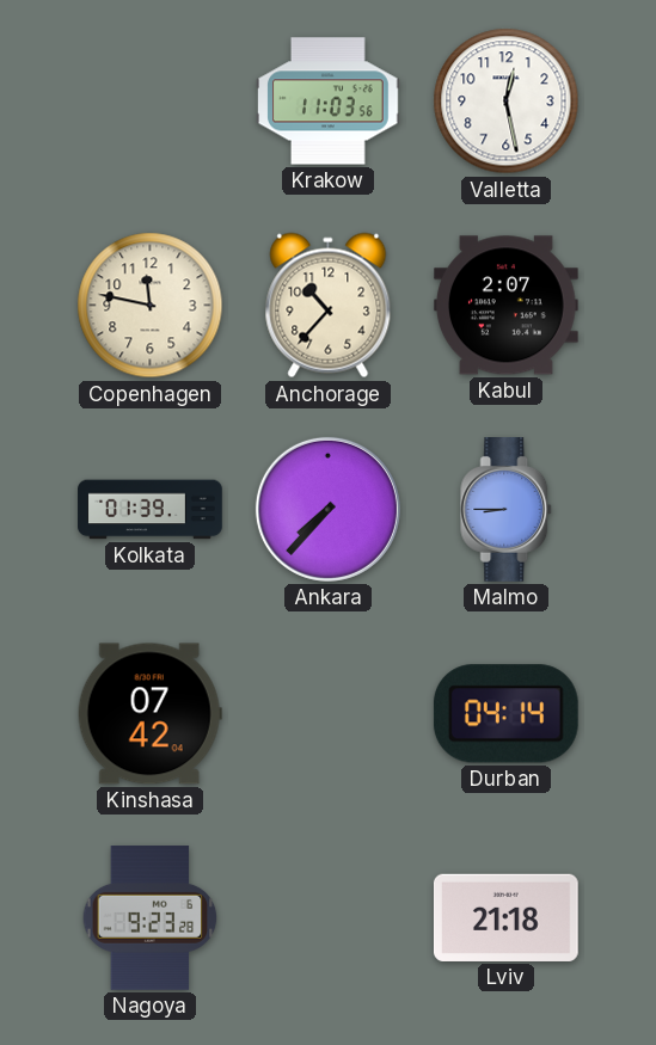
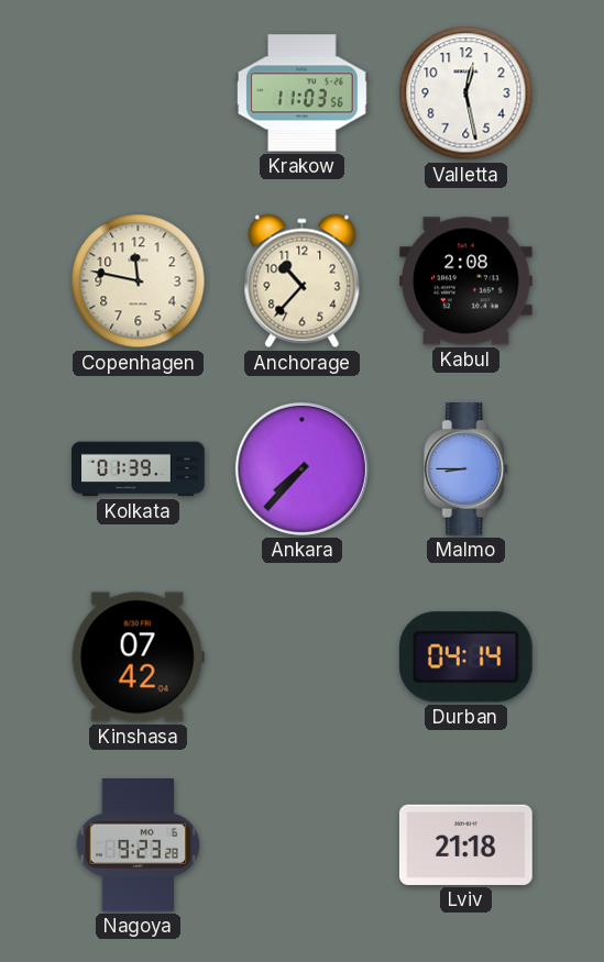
Kabul: 2:07 -> 2:08
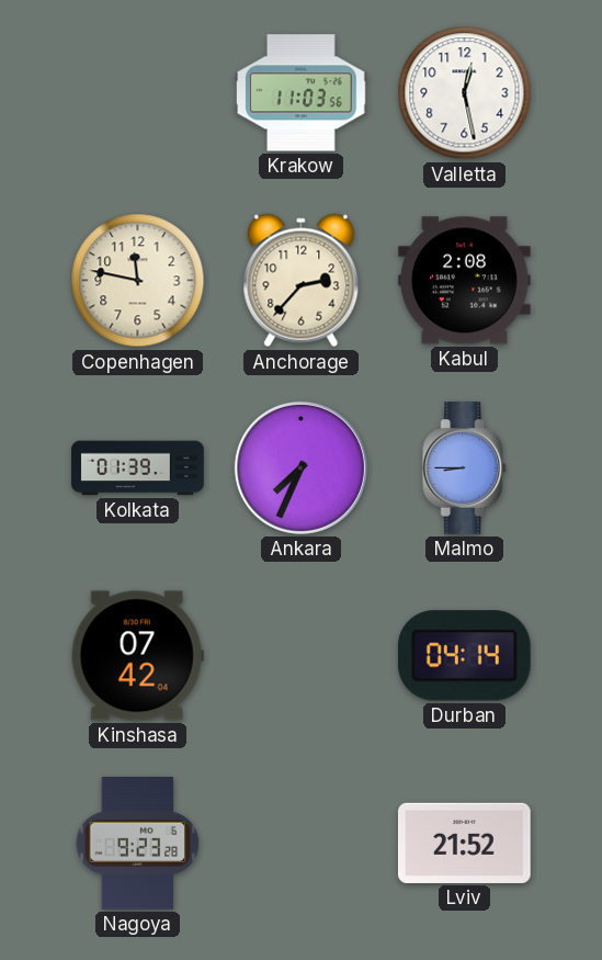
Anchorage: 10:37 -> 2:37
Ankara: 7:37 -> 7:34
Lviv: 21:18 -> 21:52
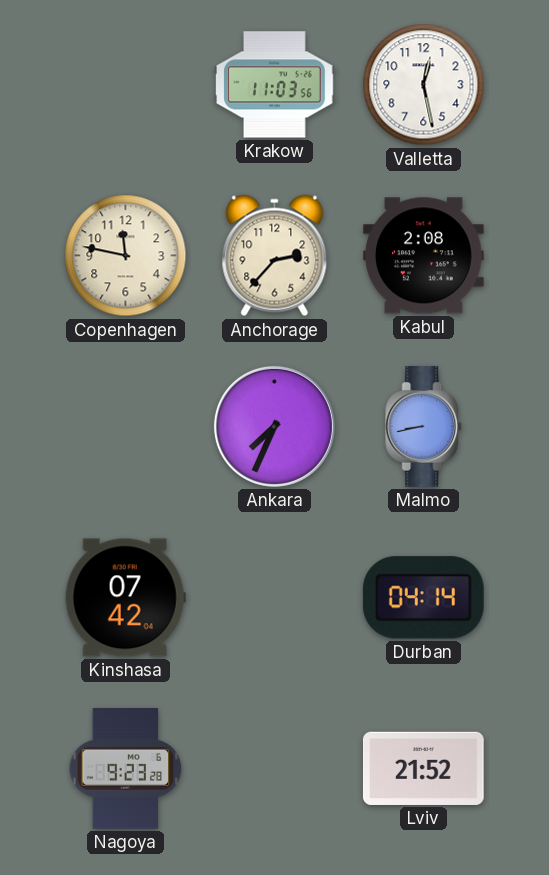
Kolkata: 01:39 -> none
Malmo: 8:45 -> 8:43
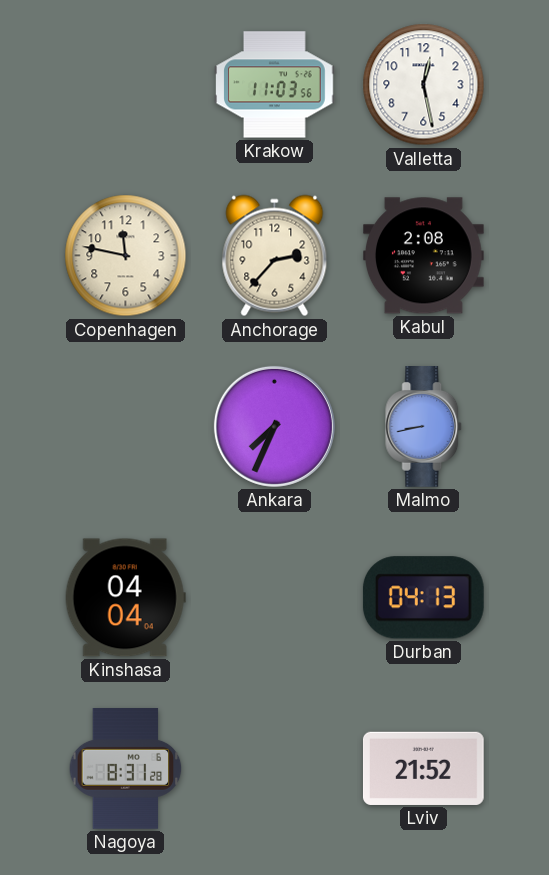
Kinshasa: 07:42 -> 04:04
Durban: 04:14 -> 04:13
Nagoya: 9:23 -> 8:31
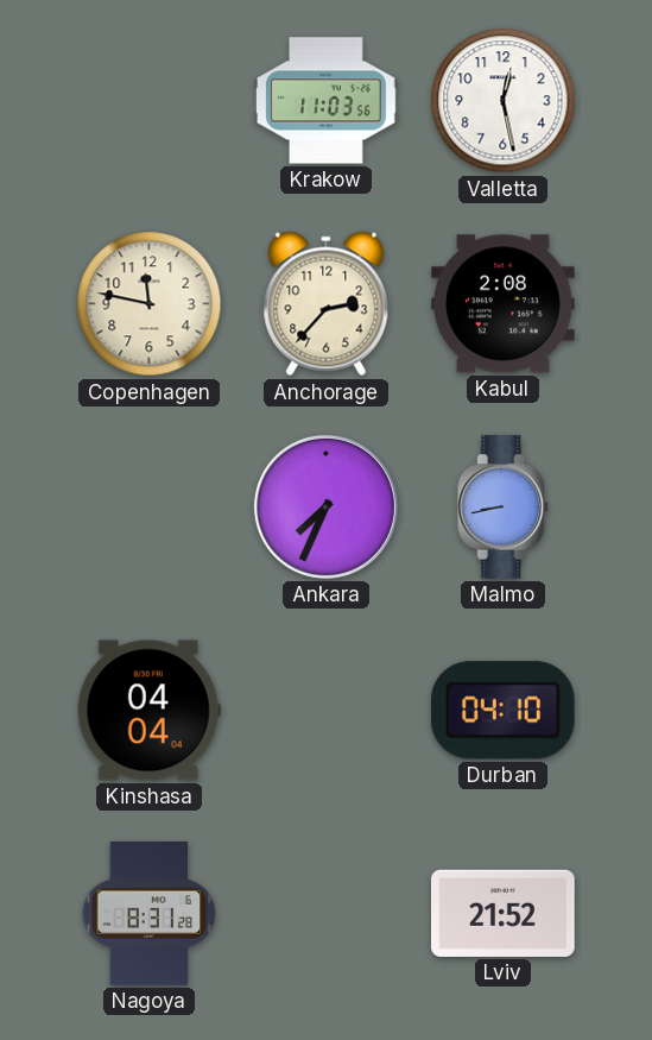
Durban: 04:13 -> 04:10
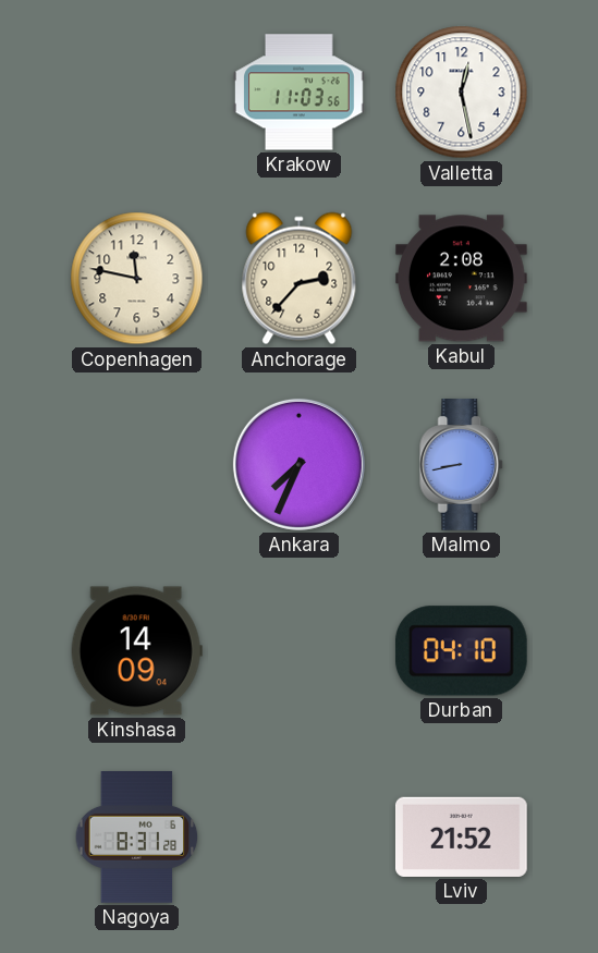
Kinshasa: 04:04 -> 14:09
